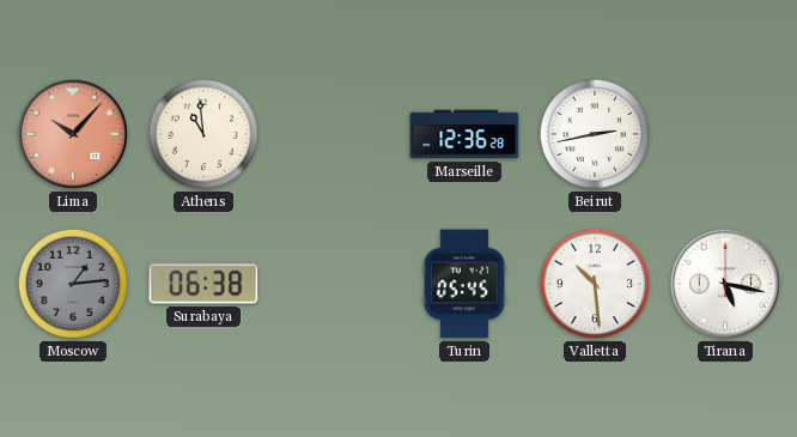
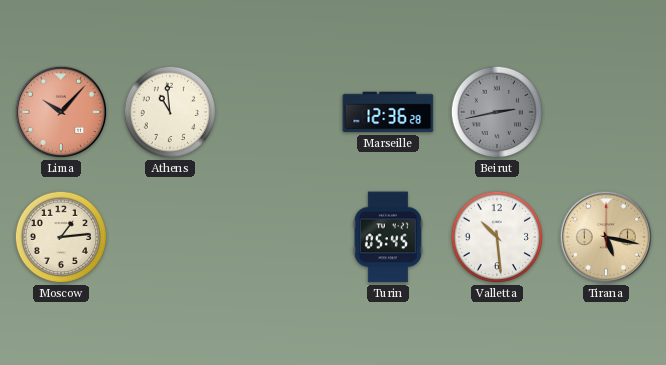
Beirut dial: white -> grey
Moscow dial: grey -> cream
Surabaya: 06:38 -> none
Tirana dial: white -> champagne
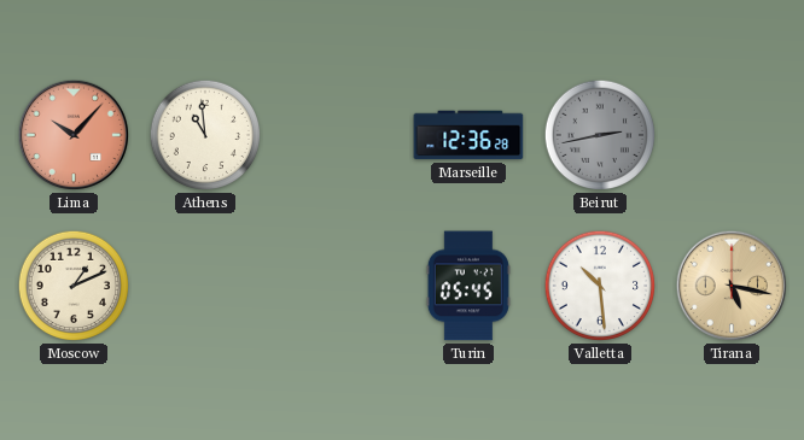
Moscow: 1:14 -> 1:11
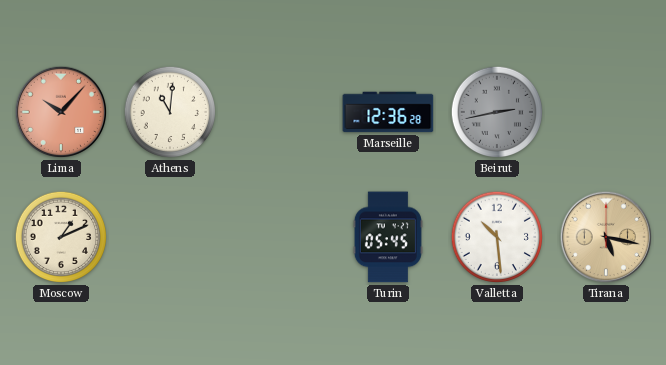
Athens: 10:59 -> 11:01
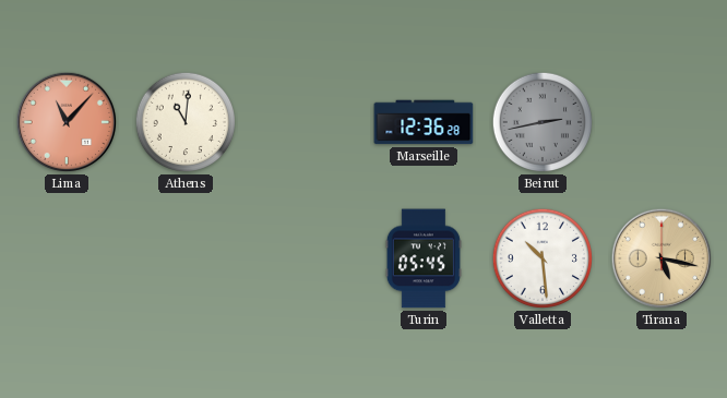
Lima: 10:07 -> 11:07
Moscow: 1:11 -> none
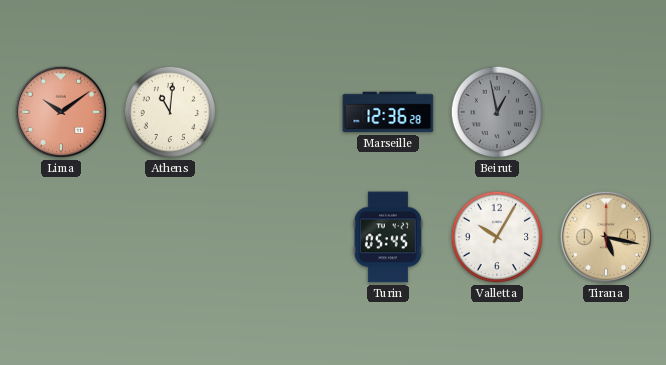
Lima: 11:07 -> 10:09
Beirut: 2:43 -> 12:58
Valletta: 10:29 -> 10:05
